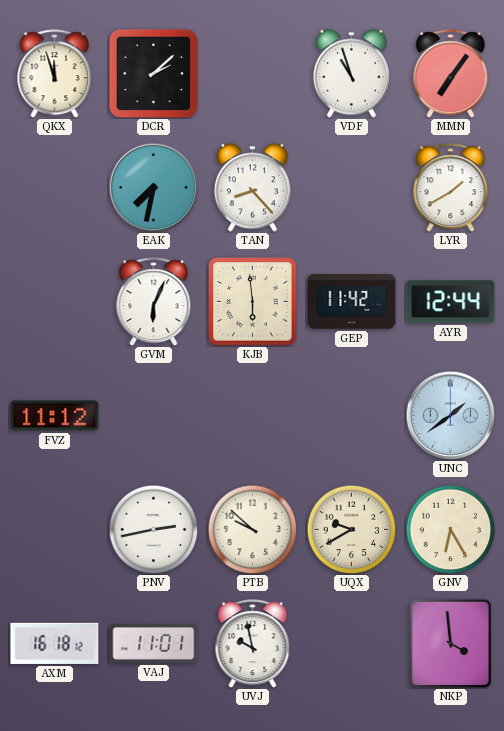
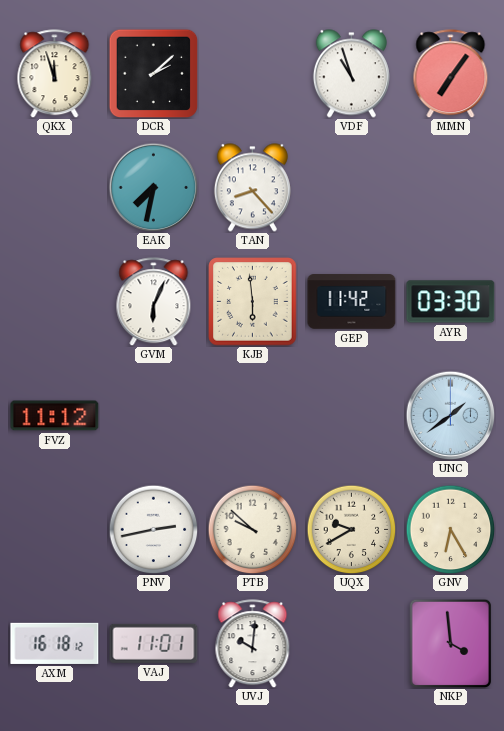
LYR: 1:40 -> none
AYR: 12:44 -> 03:30
UVJ: 9:58 -> 10:01
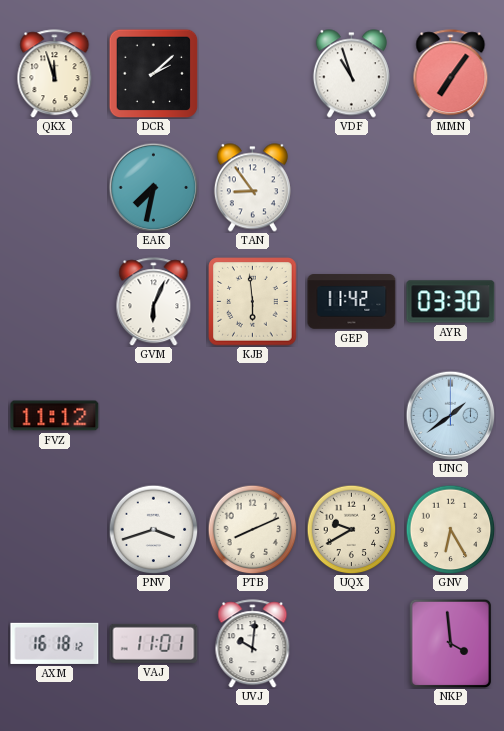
TAN: 8:23 -> 8:54
PNV: 2:43 -> 3:42
PTB: 9:52 -> 8:11
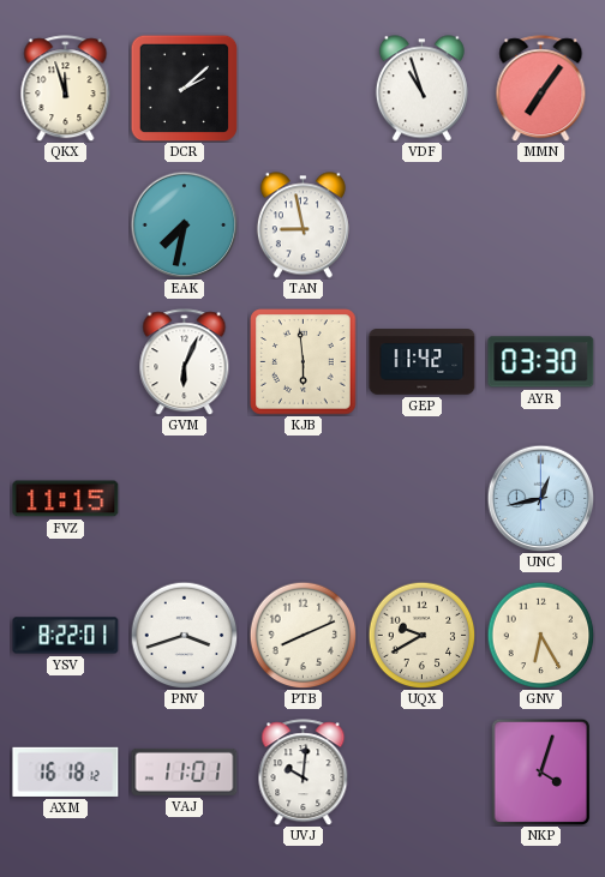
TAN: 8:54 -> 8:58
FVZ: 11:12 -> 11:15
UNC: 1:39 -> 12:43
YSV: none -> 8:22
NKP: 3:59 -> 4:03
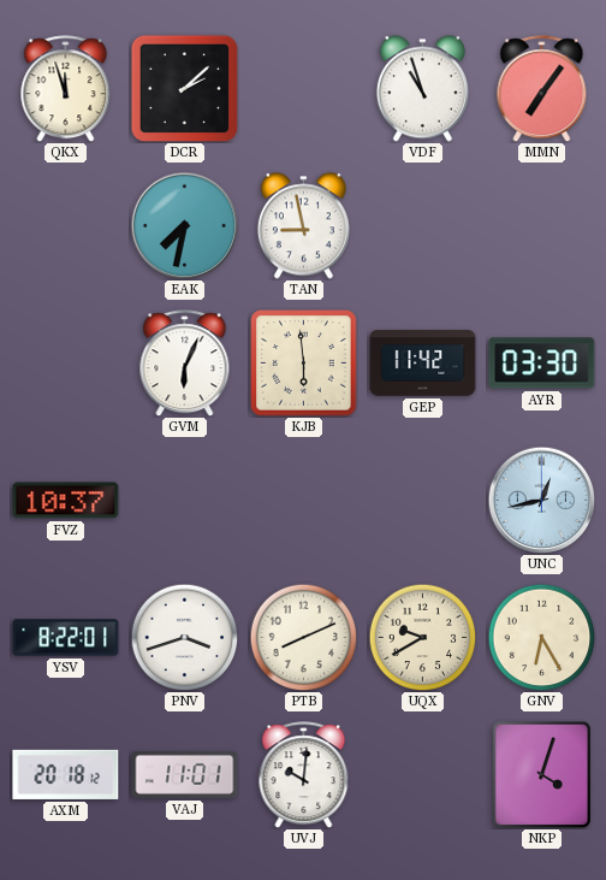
FVZ: 11:15 -> 10:37
AXM: 16:18 -> 20:18
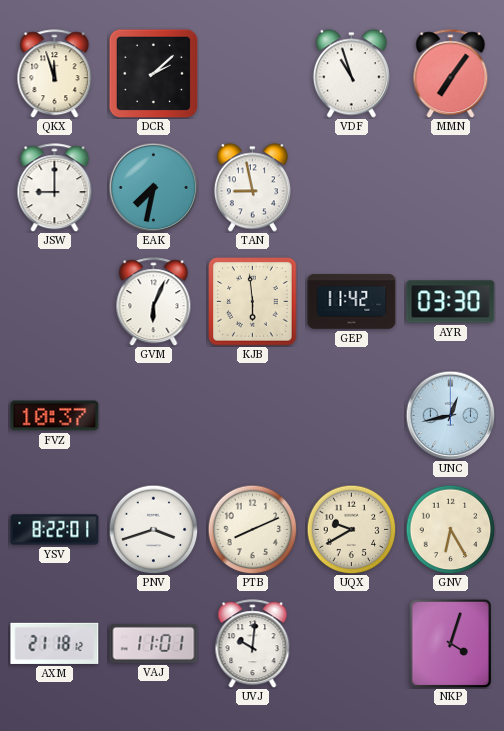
JSW: none -> 9:00
AXM: 20:18 -> 21:18
